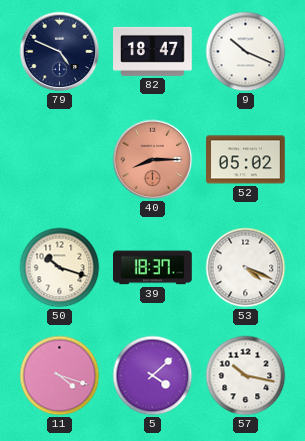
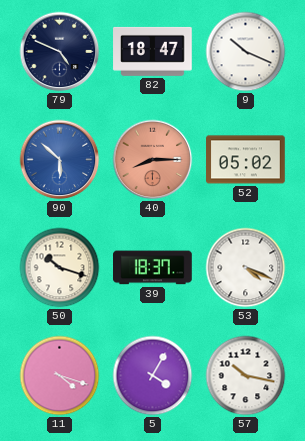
90: none -> 5:52
5: 4:08 -> 4:05
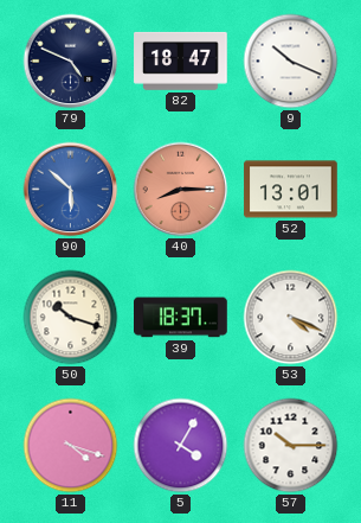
52: 05:02 -> 13:01
57: 10:17 -> 10:15
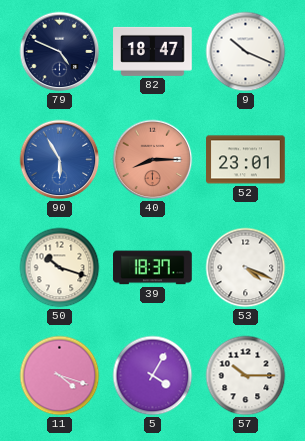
90: 5:52 -> 5:55
52: 13:01 -> 23:01
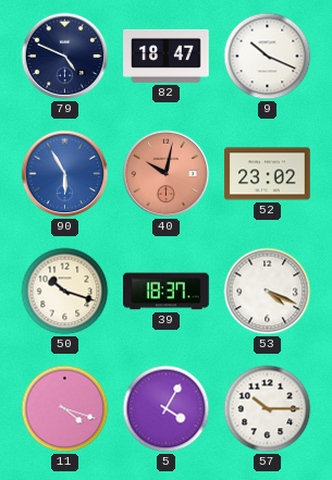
40: 8:15 -> 10:02
52: 23:01 -> 23:02
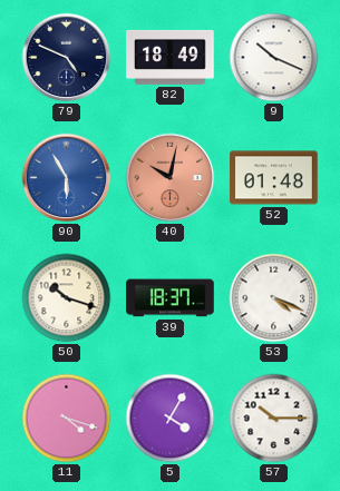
82: 18:47 -> 18:49
52: 23:02 -> 01:48
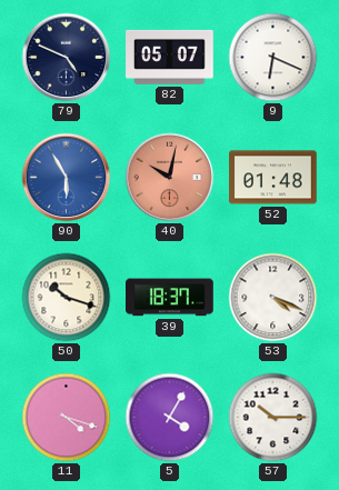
82: 18:49 -> 05:07
9: 10:19 -> 6:19
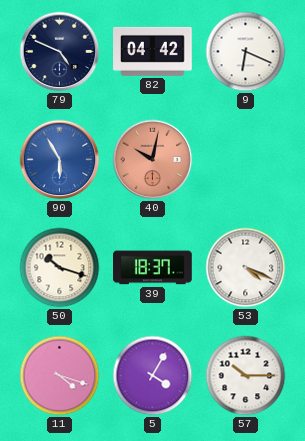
82: 05:07 -> 04:42
52: 01:48 -> none
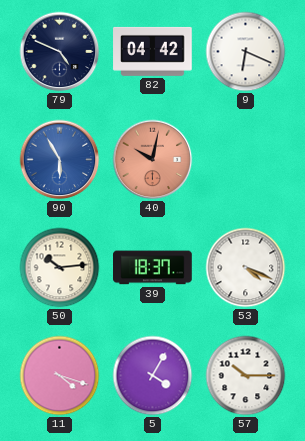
50: 10:18 -> 10:14
